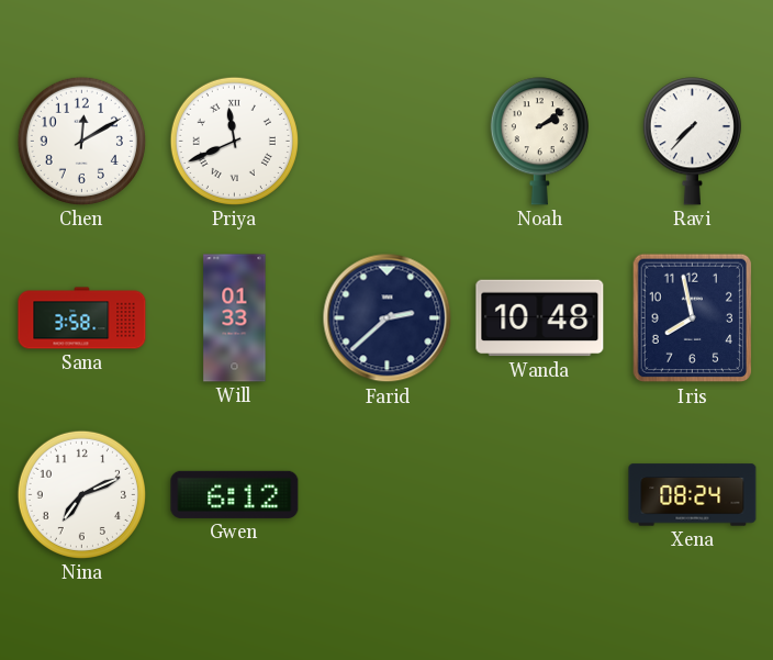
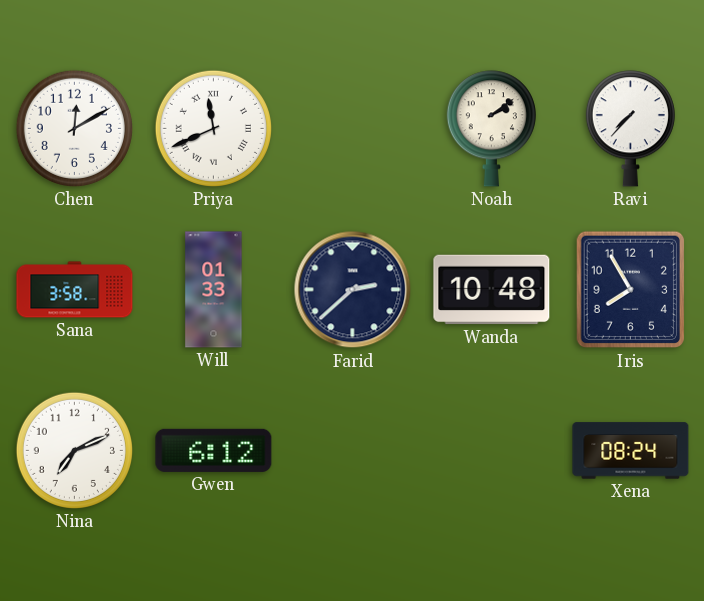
Iris: 7:58 -> 7:55
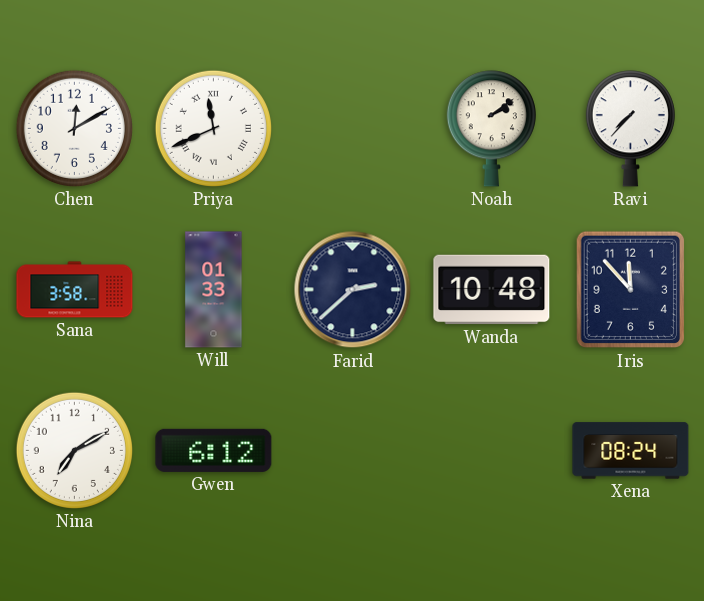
Iris: 7:55 -> 11:53
Nina: 7:11 -> 7:10
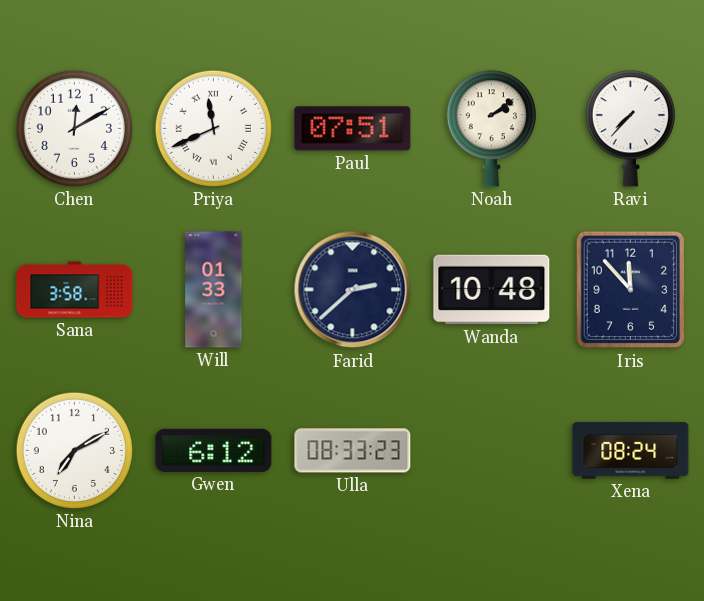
Paul: none -> 07:51
Ulla: none -> 08:33
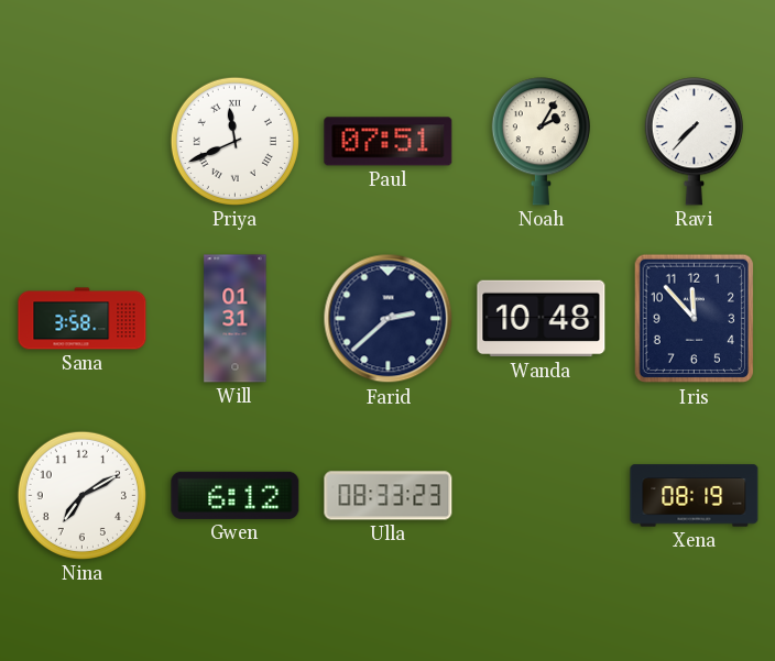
Chen: 12:10 -> none
Noah: 2:09 -> 2:05
Will: 01:33 -> 01:31
Xena: 08:24 -> 08:19
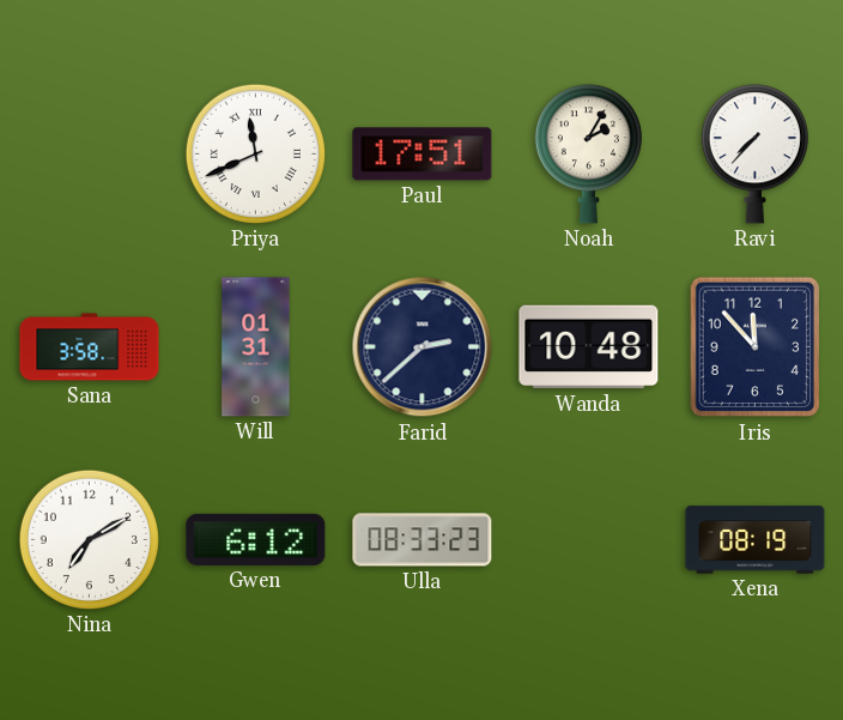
Paul: 07:51 -> 17:51
